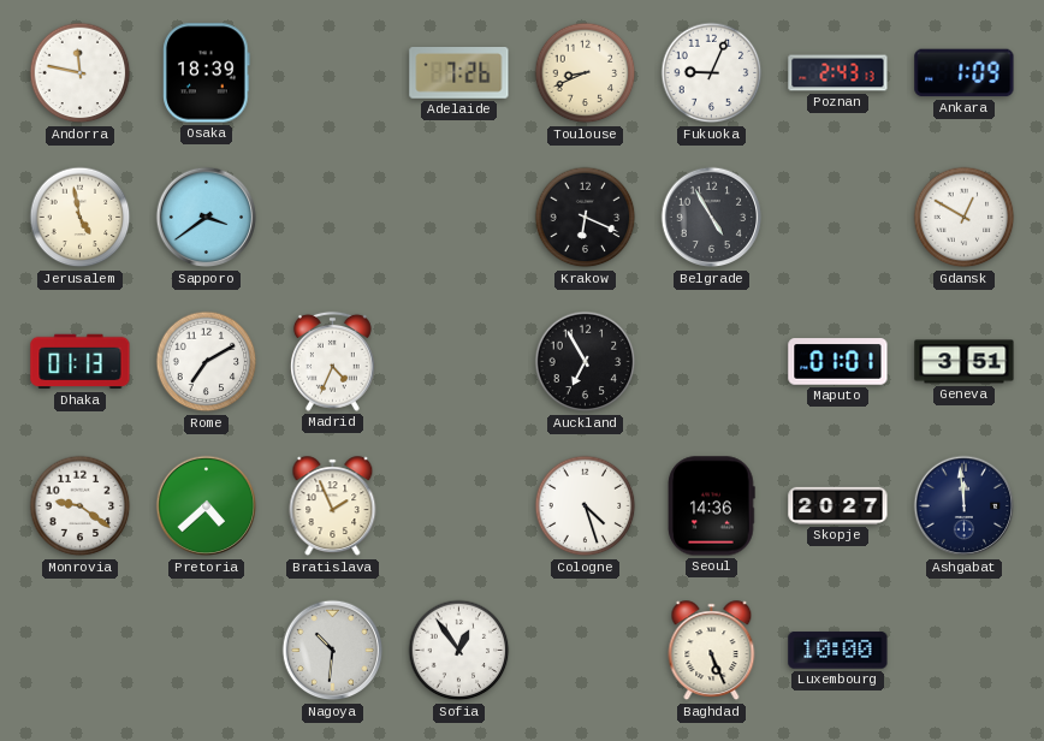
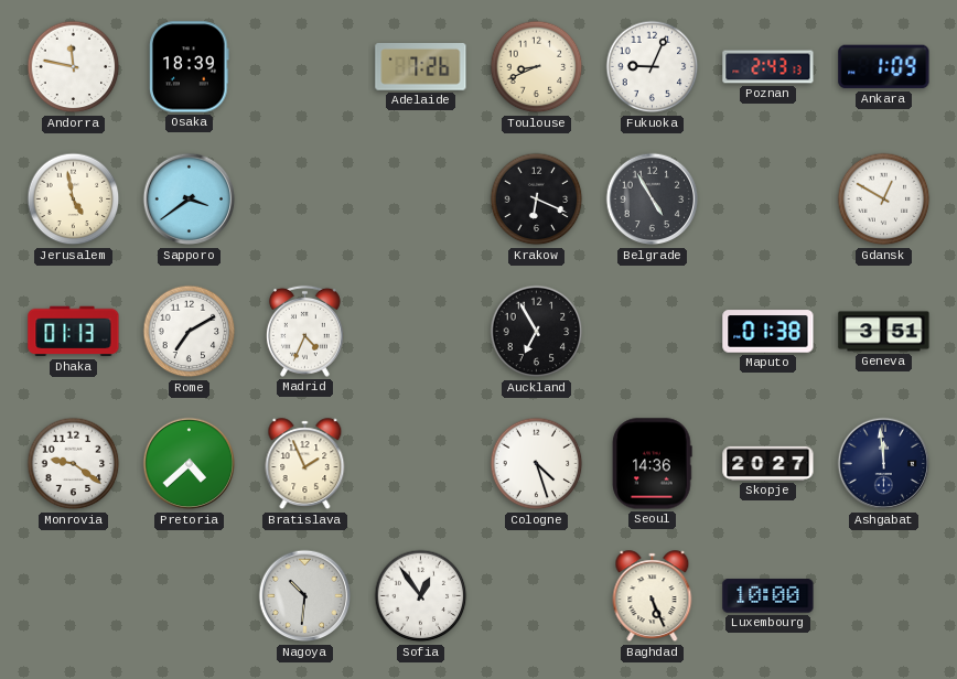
Maputo: 01:01 -> 01:38
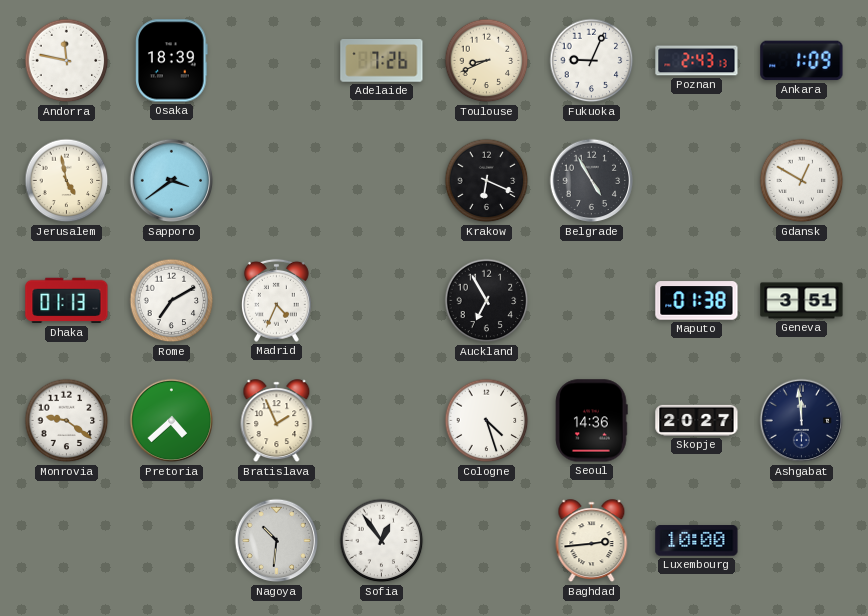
Baghdad: 5:26 -> 2:44
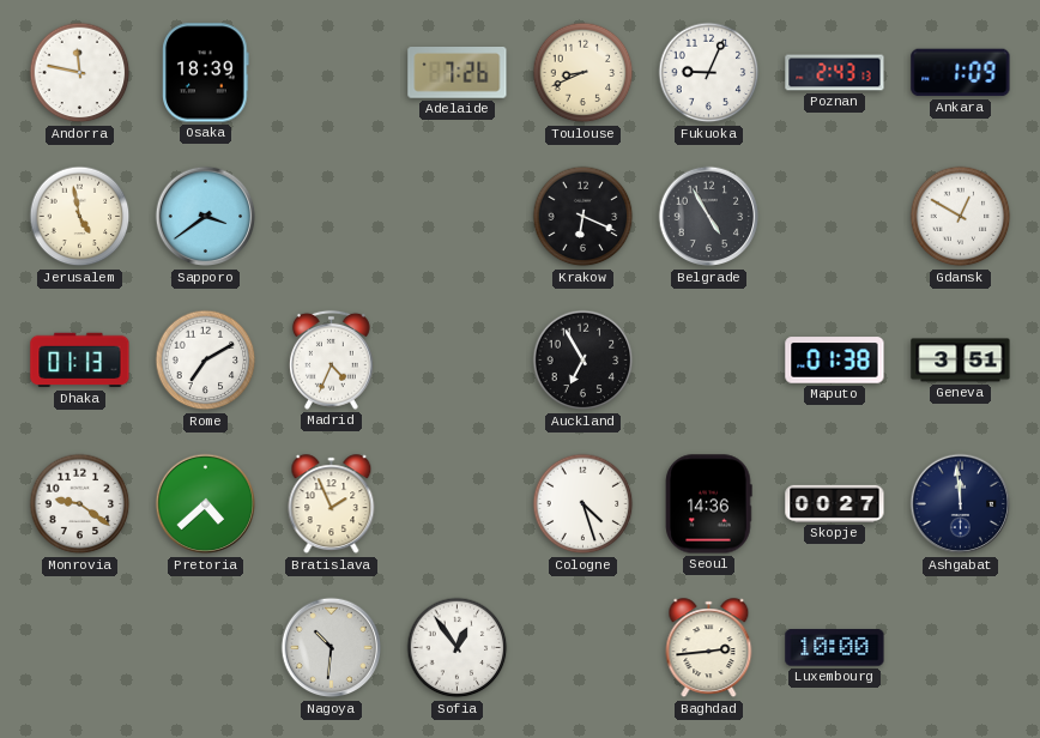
Skopje: 20:27 -> 00:27
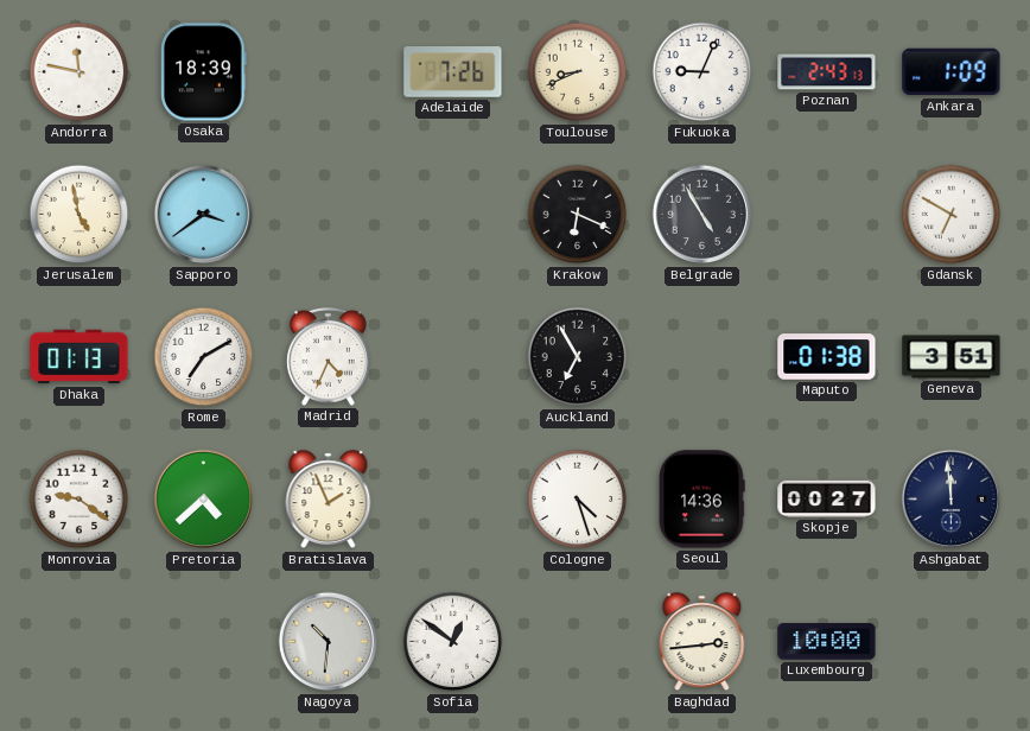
Gdansk: 12:50 -> 6:50
Sofia: 12:54 -> 12:51
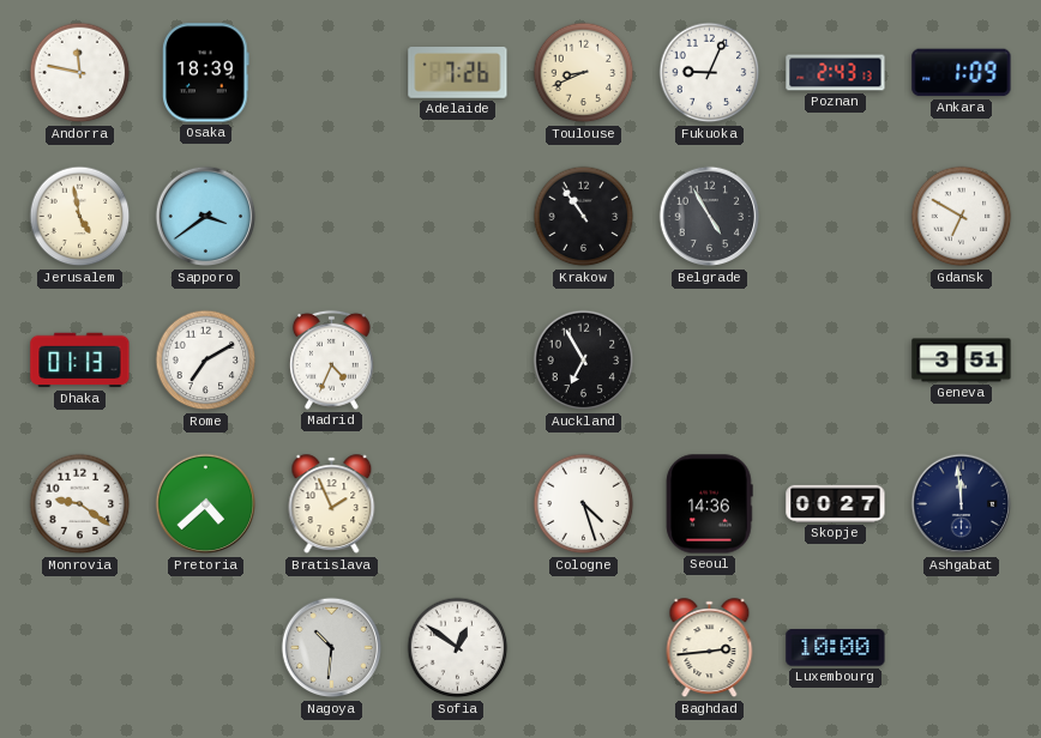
Krakow: 6:19 -> 10:54
Maputo: 01:38 -> none
